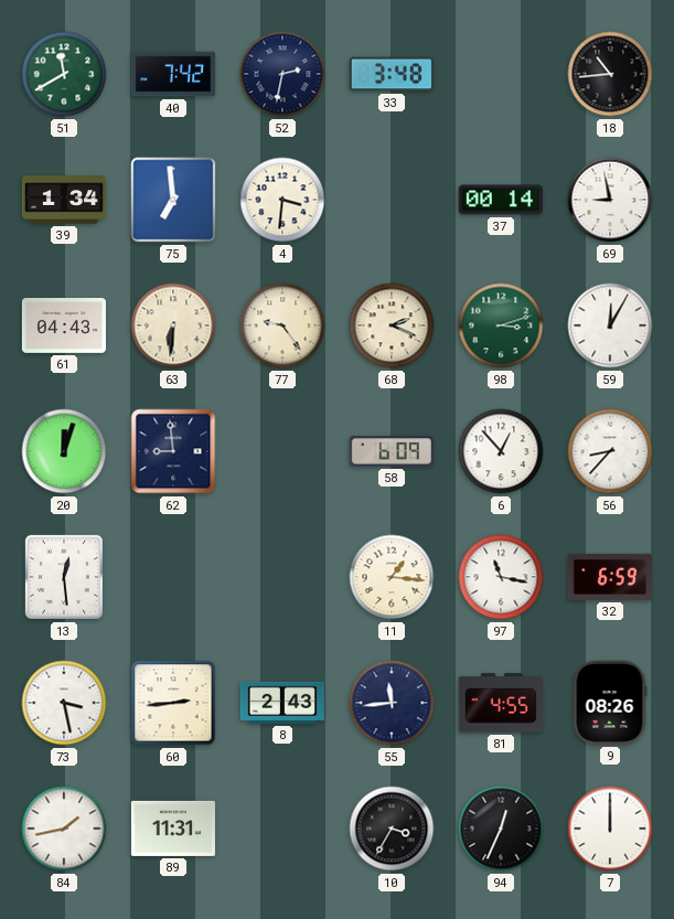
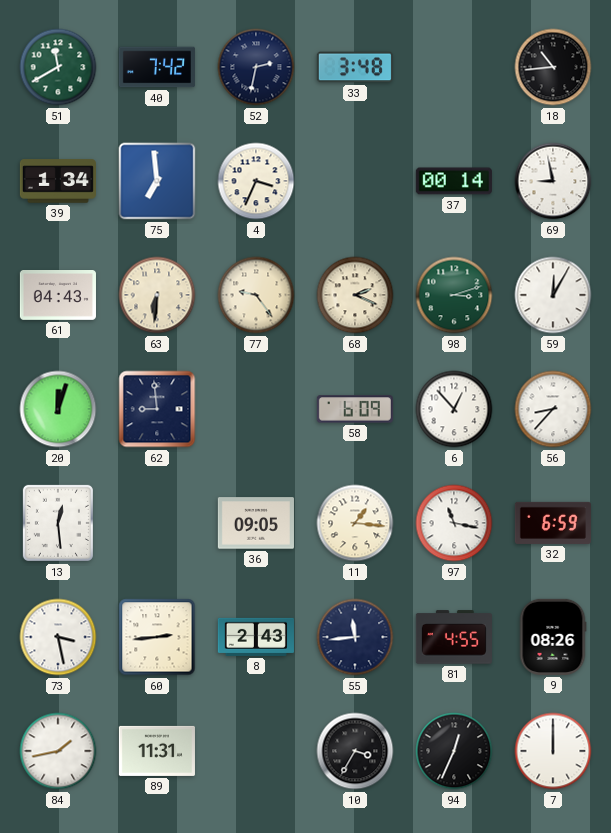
4: 3:31 -> 3:34
36: none -> 09:05
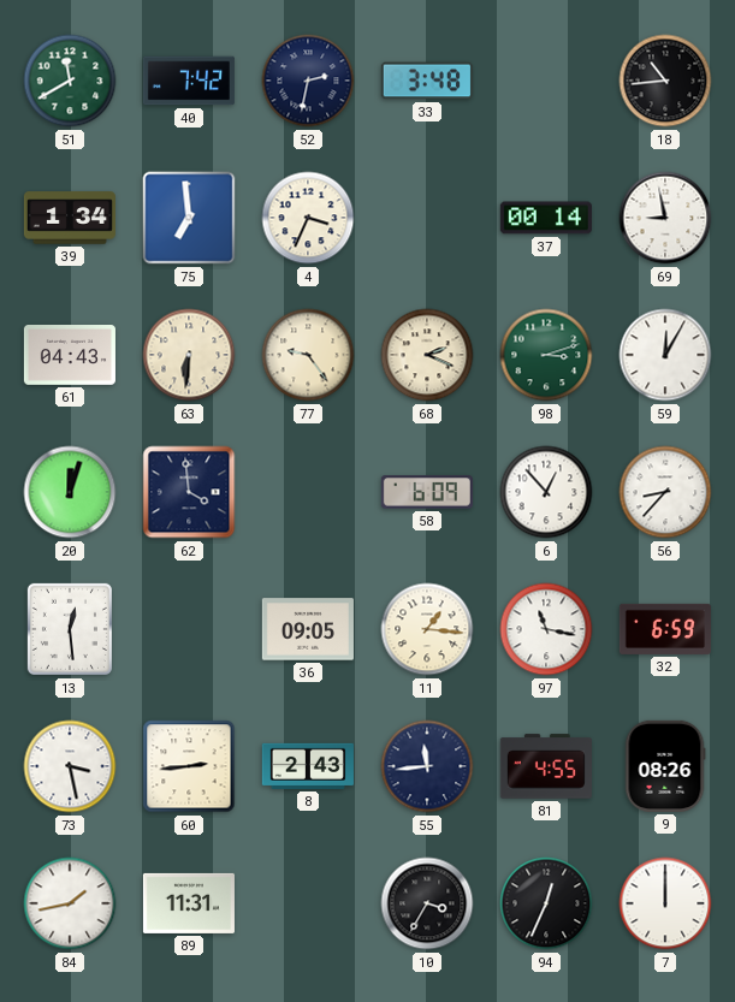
62: 8:59 -> 3:59
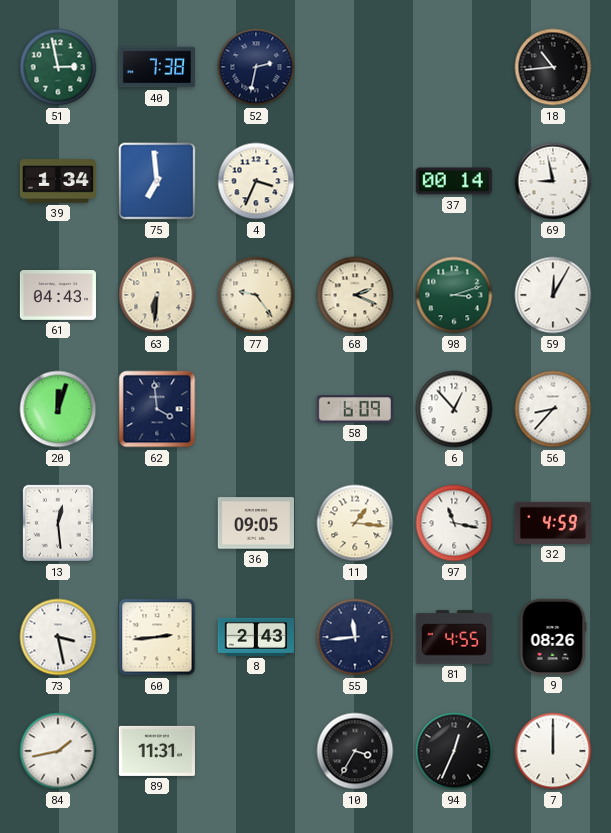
51: 11:40 -> 2:58
40: 7:42 -> 7:38
33: 3:48 -> none
32: 6:59 -> 4:59
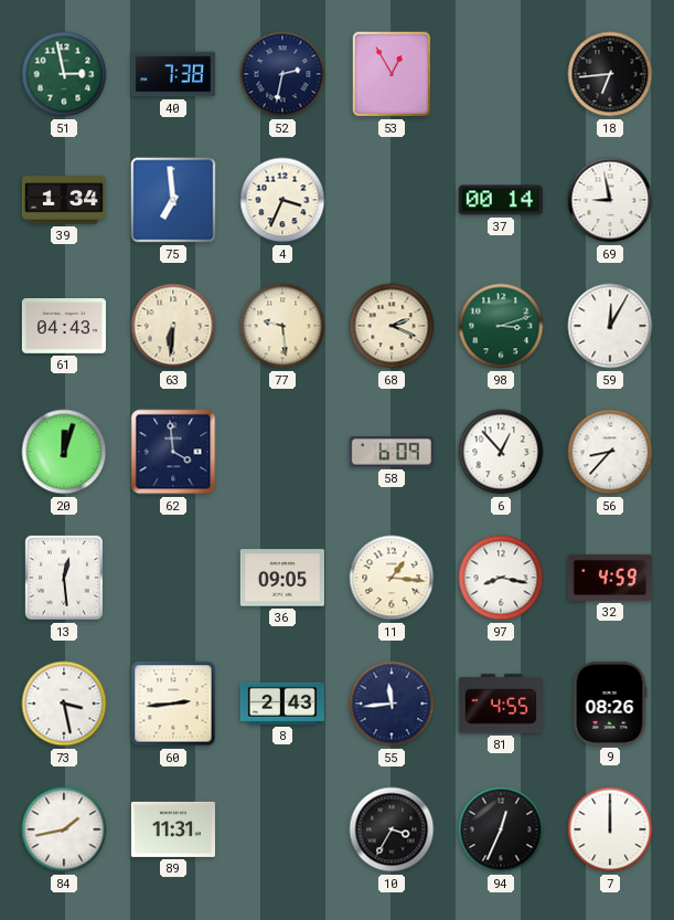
53: none -> 12:55
18: 10:44 -> 6:44
77: 9:24 -> 9:29
97: 11:17 -> 8:17
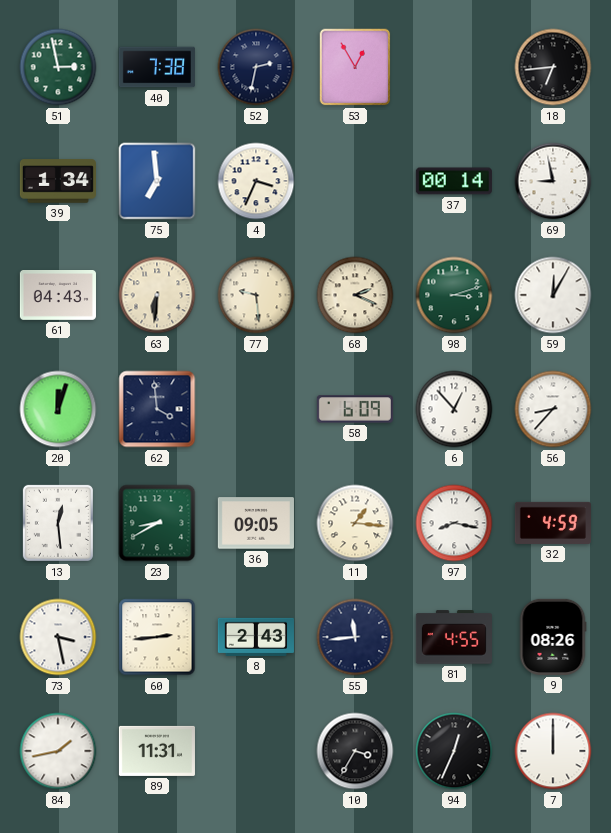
23: none -> 8:40
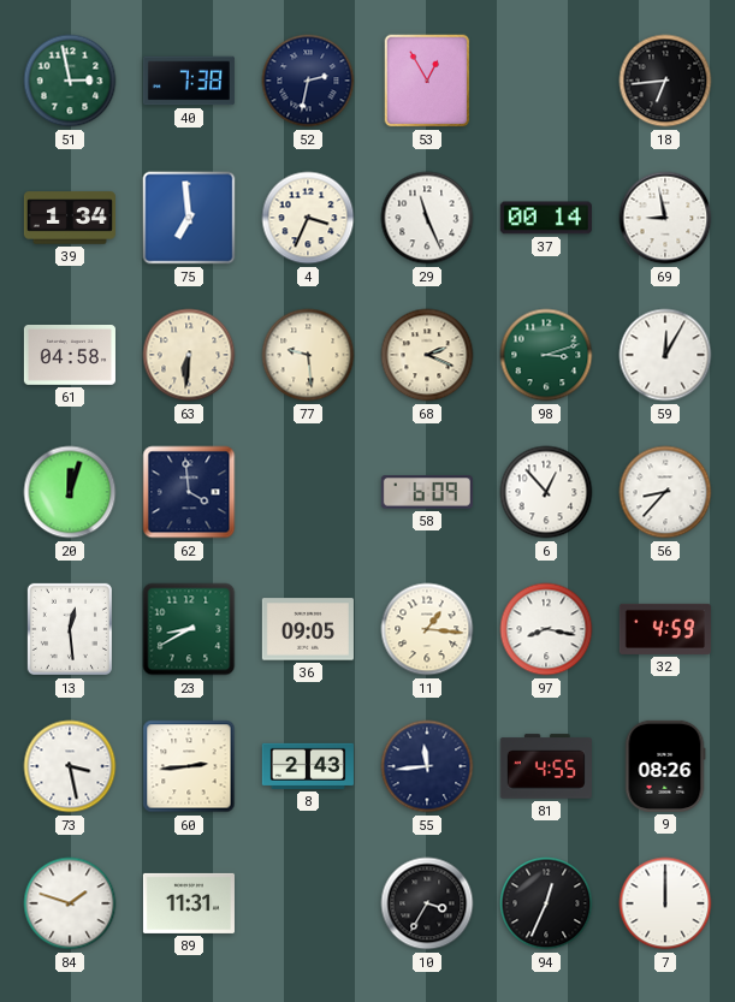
29: none -> 11:26
61: 04:43 -> 04:58
84: 1:43 -> 1:48
